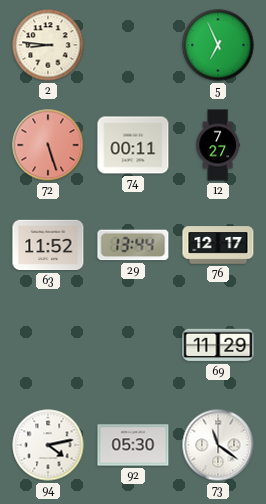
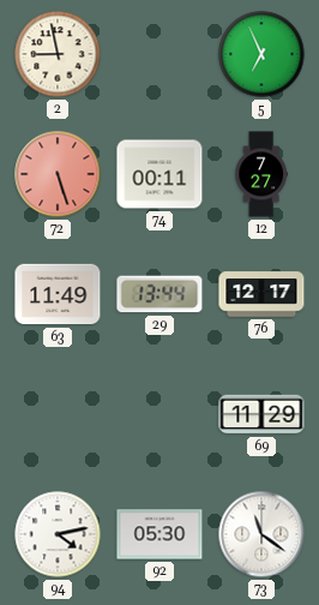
2: 8:46 -> 8:58
63: 11:52 -> 11:49
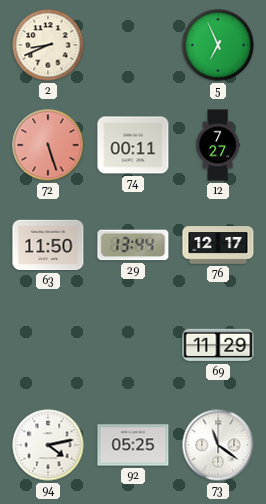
2: 8:58 -> 8:41
63: 11:49 -> 11:50
92: 05:30 -> 05:25
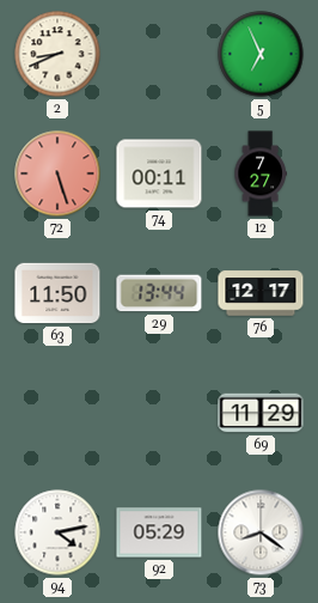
92: 05:25 -> 05:29
73: 11:21 -> 8:21
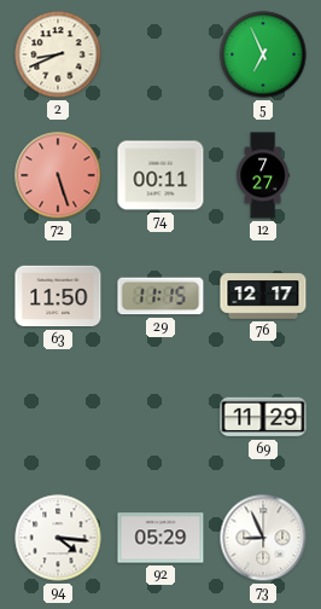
29: 13:44 -> 11:15
94: 4:13 -> 4:16
73: 8:21 -> 8:56
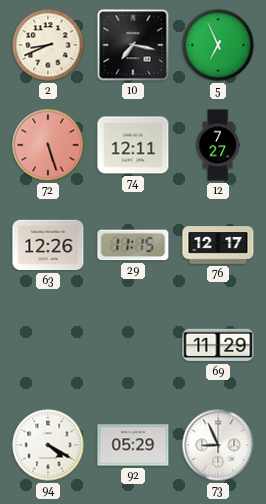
10: none -> 7:17
74: 00:11 -> 12:11
63: 11:50 -> 12:26
94: 4:16 -> 4:20
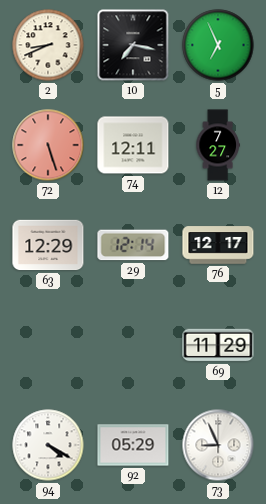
63: 12:26 -> 12:29
29: 11:15 -> 12:14
